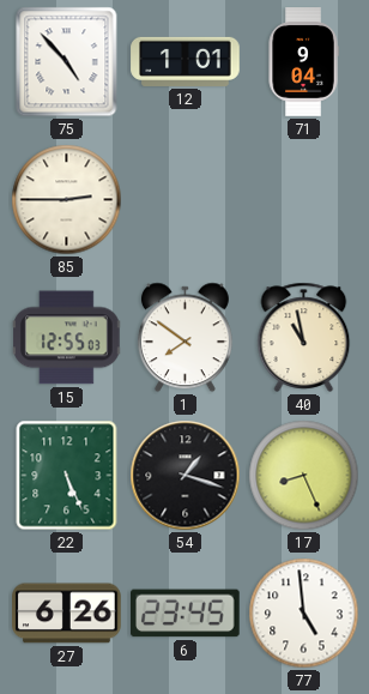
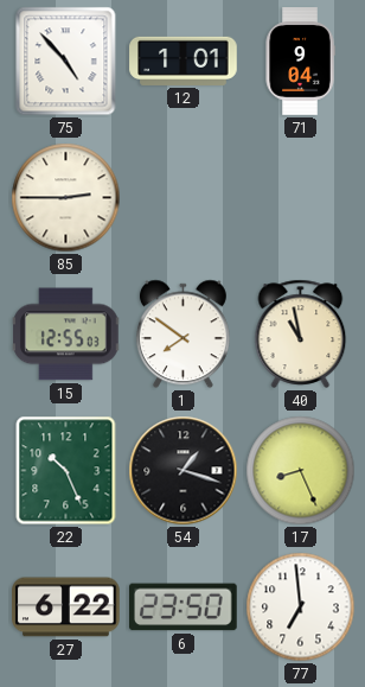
22: 5:26 -> 10:26
27: 6:26 -> 6:22
6: 23:45 -> 23:50
77: 4:59 -> 6:59
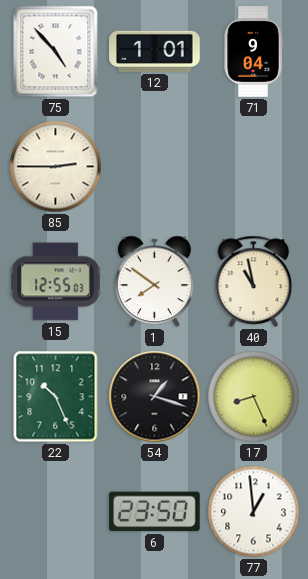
27: 6:22 -> none
77: 6:59 -> 12:59
